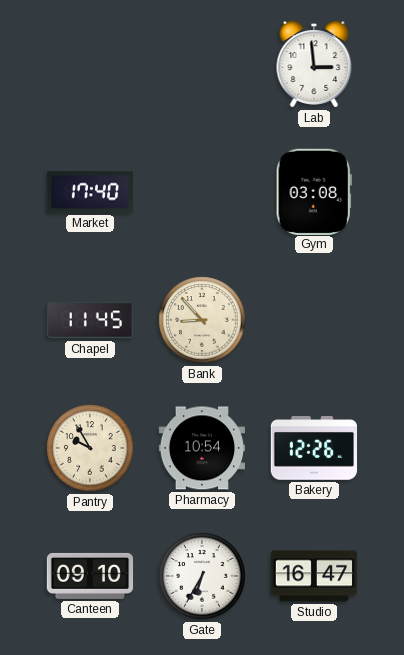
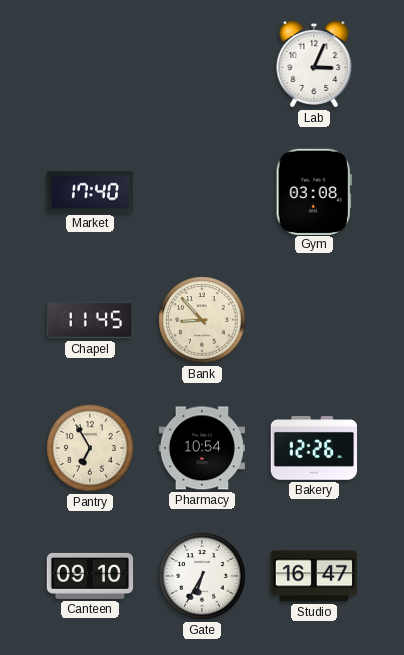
Lab: 2:59 -> 3:04
Pantry: 9:55 -> 6:55
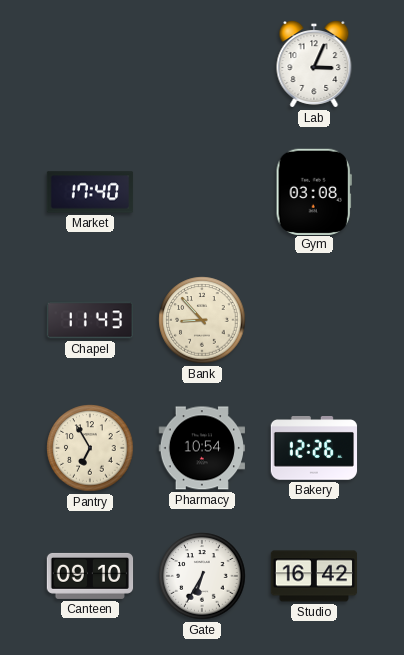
Chapel: 11:45 -> 11:43
Studio: 16:47 -> 16:42
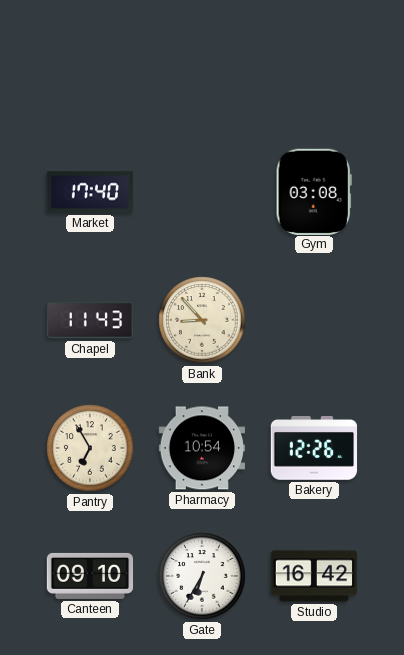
Lab: 3:04 -> none
